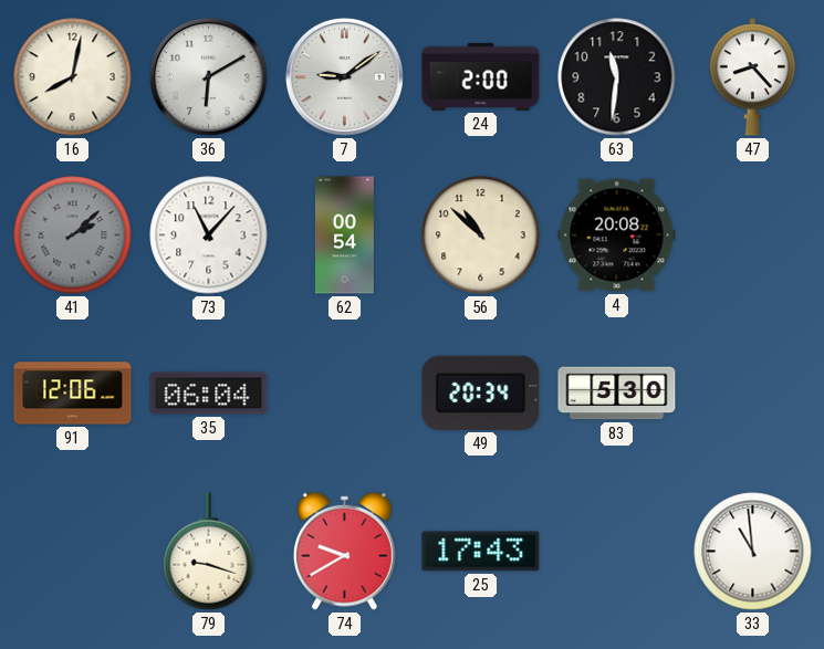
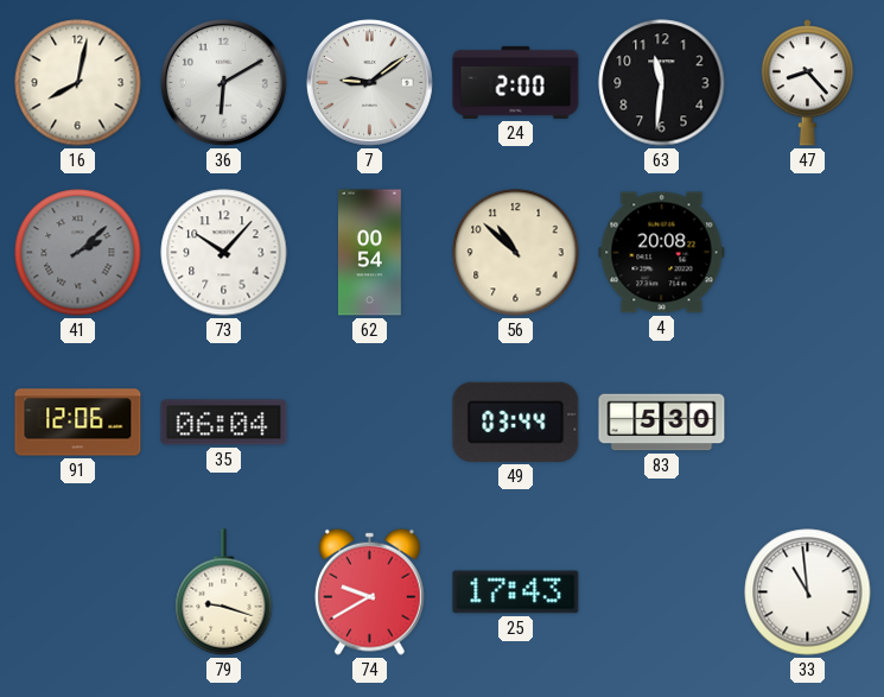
73: 11:07 -> 10:07
49: 20:34 -> 03:44
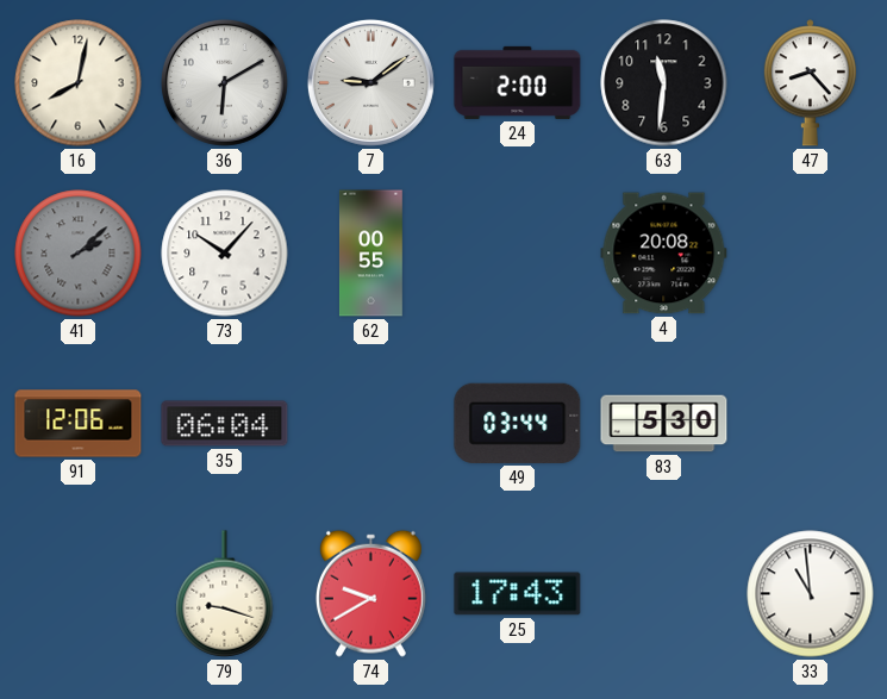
62: 00:54 -> 00:55
56: 10:52 -> none
